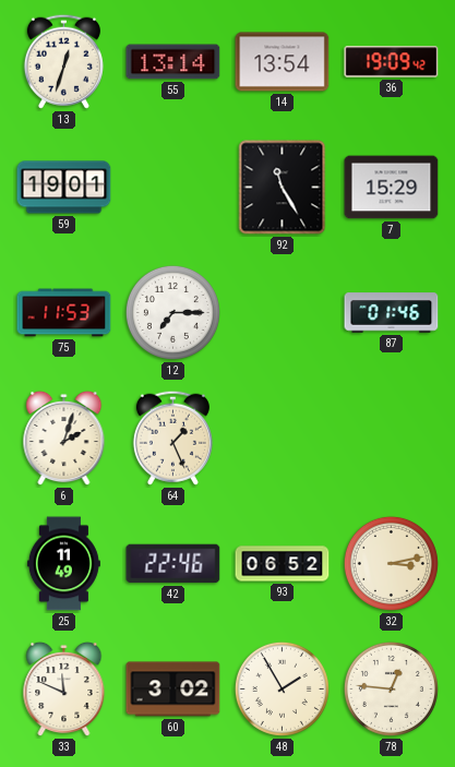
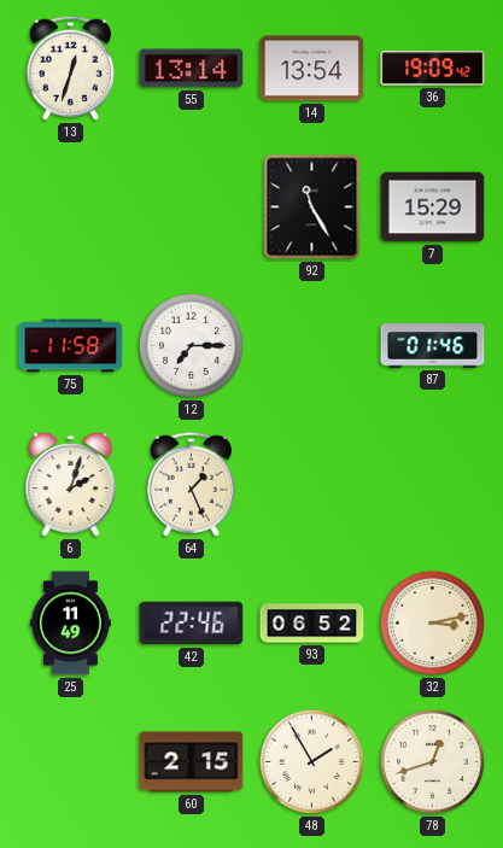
59: 19:01 -> none
75: 11:53 -> 11:58
33: 11:49 -> none
60: 3:02 -> 2:15
78: 12:46 -> 12:42
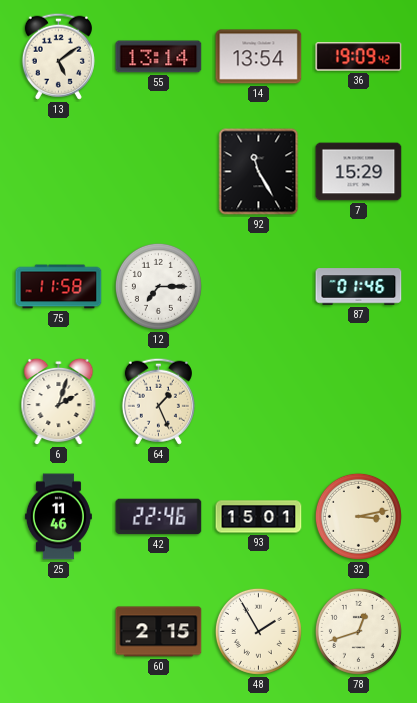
13: 12:33 -> 5:09
25: 11:49 -> 11:46
93: 06:52 -> 15:01
